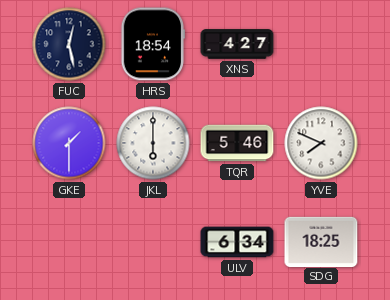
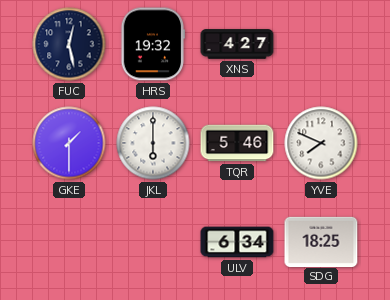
HRS: 18:54 -> 19:32
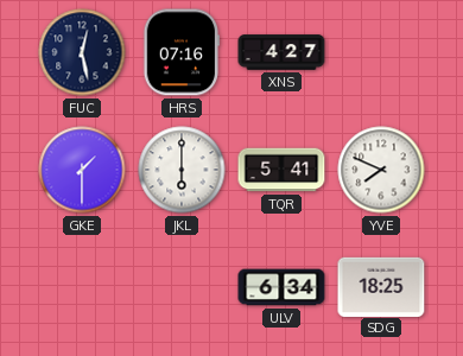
HRS: 19:32 -> 07:16
TQR: 5:46 -> 5:41
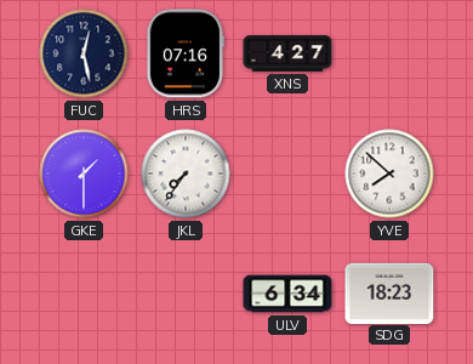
JKL: 6:00 -> 7:36
TQR: 5:41 -> none
YVE: 7:49 -> 7:52
SDG: 18:25 -> 18:23
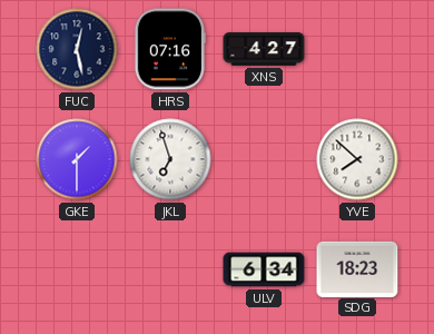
JKL: 7:36 -> 6:57
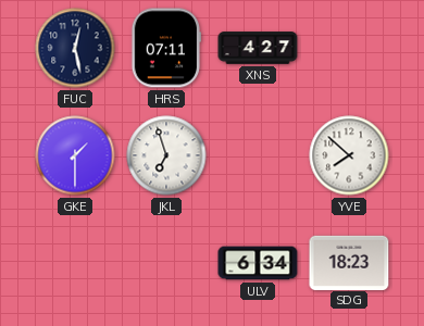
HRS: 07:16 -> 07:11
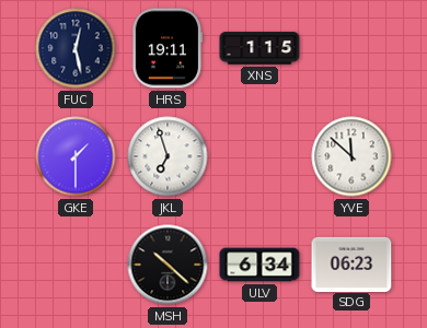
HRS: 07:11 -> 19:11
XNS: 4:27 -> 1:15
YVE: 7:52 -> 11:52
MSH: none -> 10:22
SDG: 18:23 -> 06:23
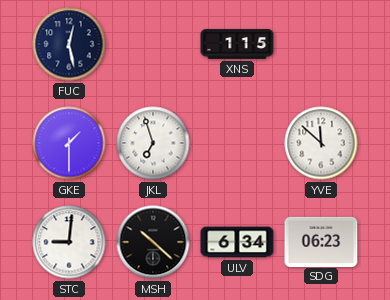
HRS: 19:11 -> none
STC: none -> 9:01
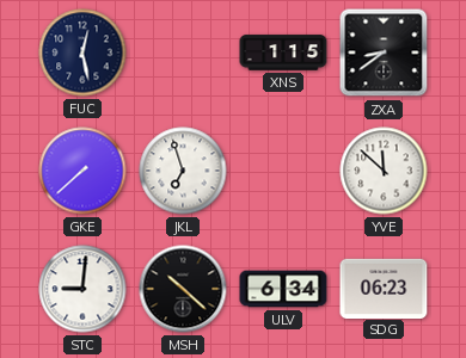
ZXA: none -> 8:39
GKE: 1:30 -> 7:38
